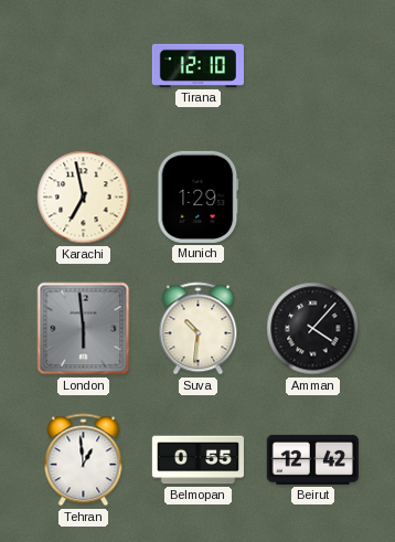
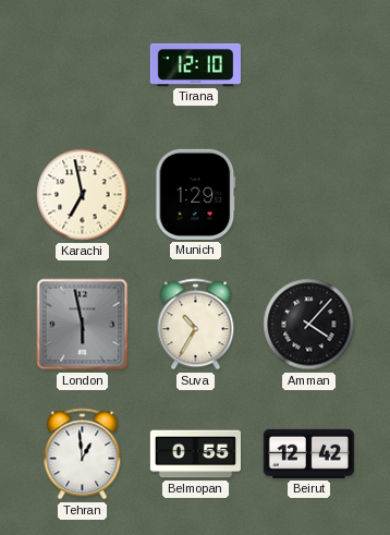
London: 5:59 -> 5:58
Suva: 10:31 -> 10:35
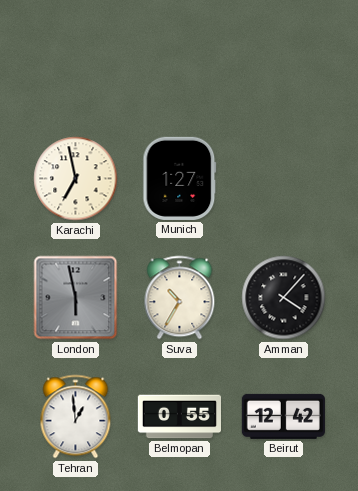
Tirana: 12:10 -> none
Munich: 1:29 -> 1:27
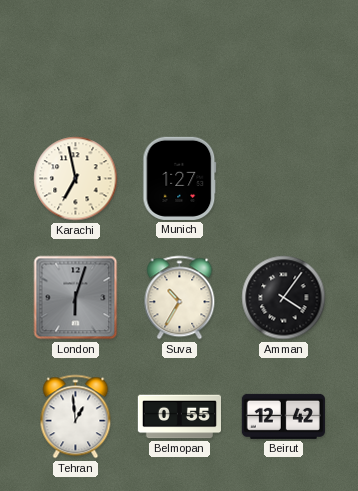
London: 5:58 -> 6:03
Amman: 4:07 -> 4:06
